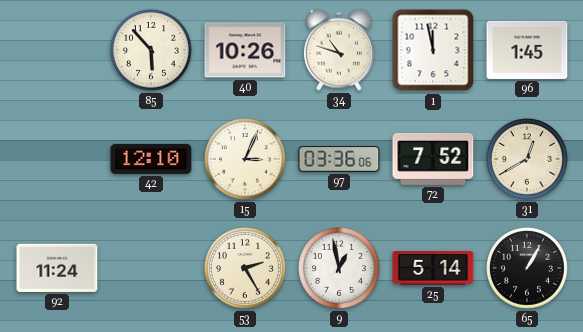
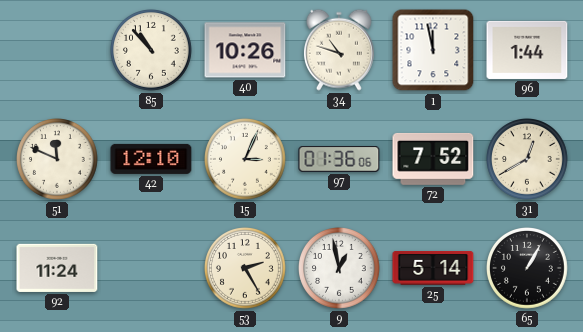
85: 5:53 -> 10:53
96: 1:45 -> 1:44
51: none -> 11:49
97: 03:36 -> 01:36
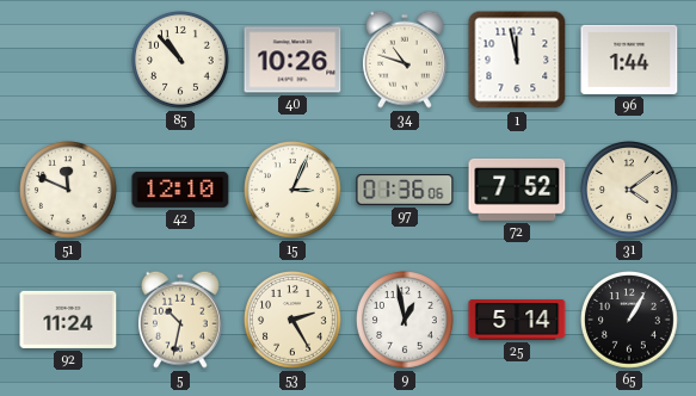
31: 12:40 -> 4:09
5: none -> 10:32
